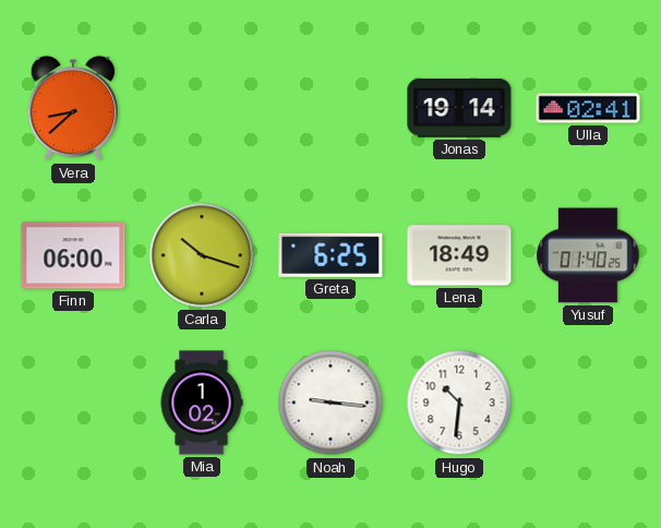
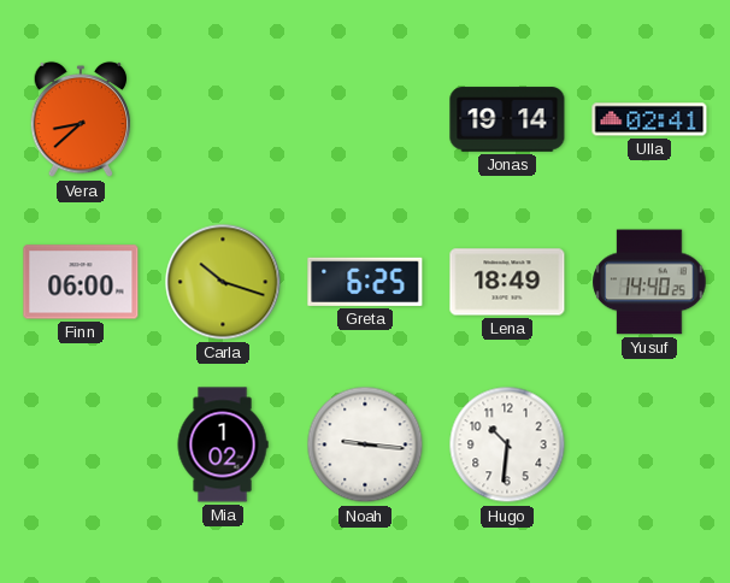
Yusuf: 01:40 -> 14:40
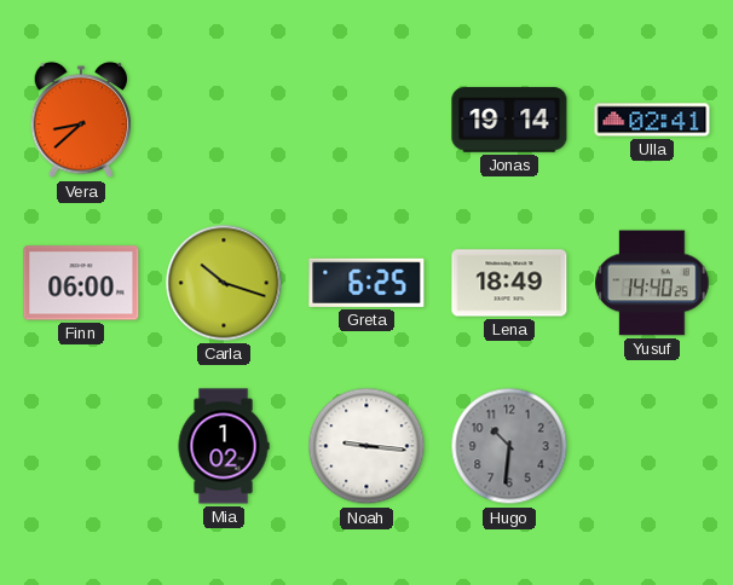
Hugo dial: white -> grey
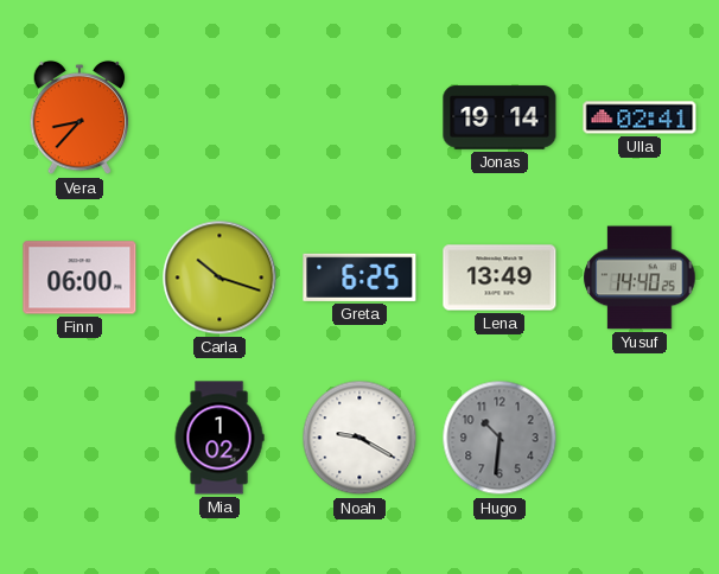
Vera: 8:38 -> 8:37
Lena: 18:49 -> 13:49
Noah: 9:16 -> 9:20
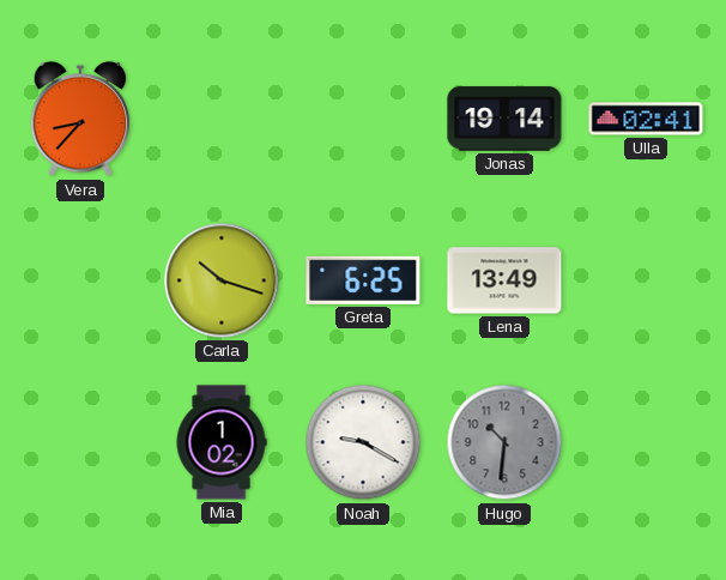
Finn: 06:00 -> none
Yusuf: 14:40 -> none
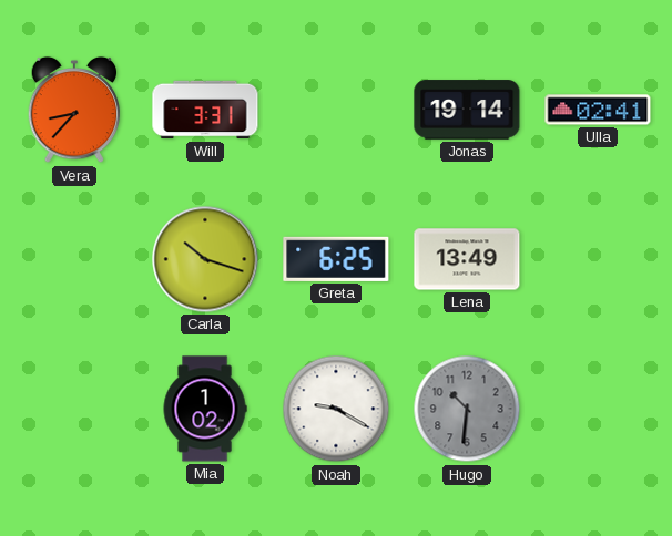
Will: none -> 3:31
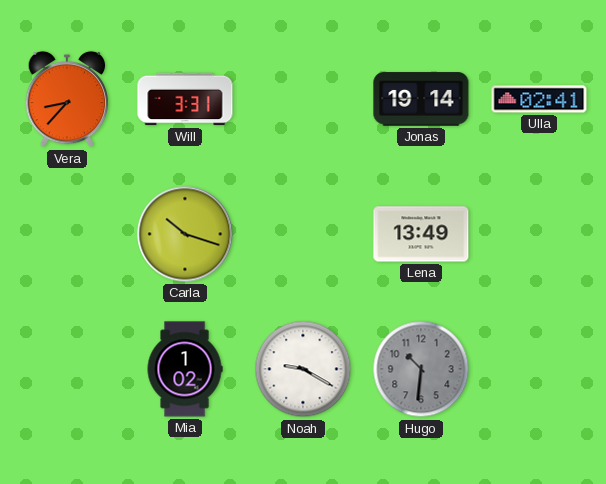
Greta: 6:25 -> none
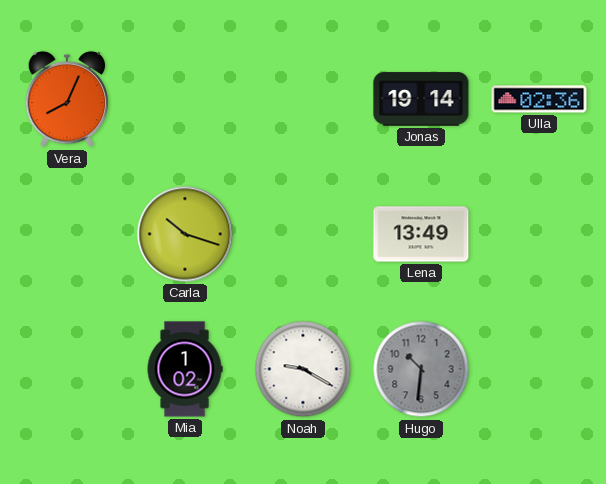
Vera: 8:37 -> 8:04
Will: 3:31 -> none
Ulla: 02:41 -> 02:36
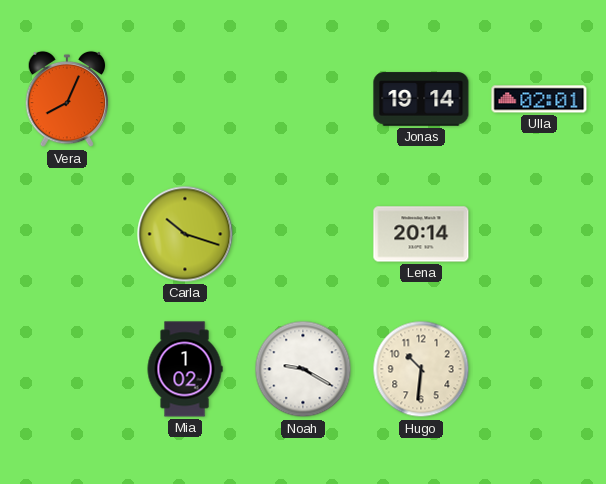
Ulla: 02:36 -> 02:01
Lena: 13:49 -> 20:14
Hugo dial: grey -> cream
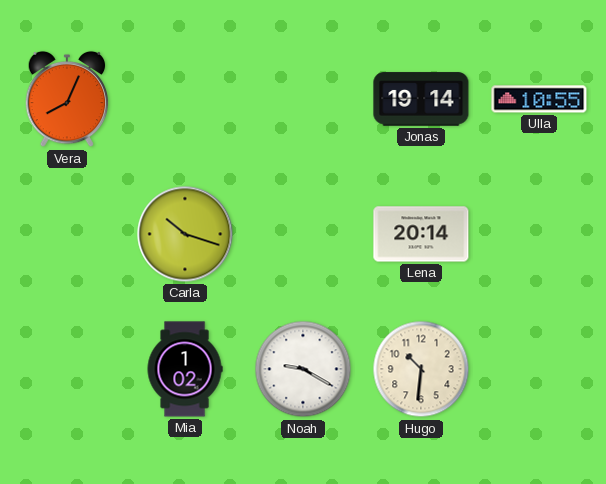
Ulla: 02:01 -> 10:55
